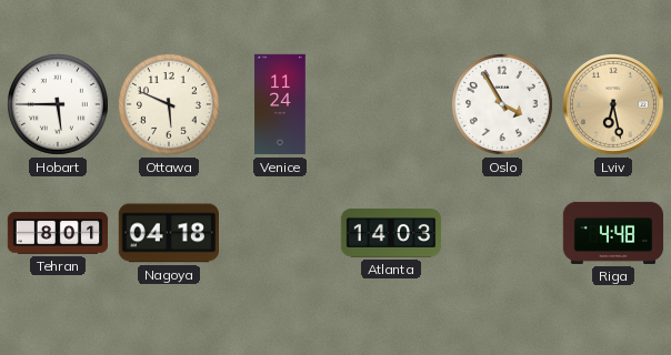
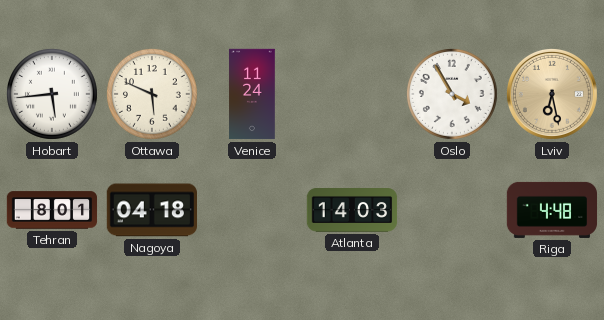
Hobart: 5:45 -> 5:44
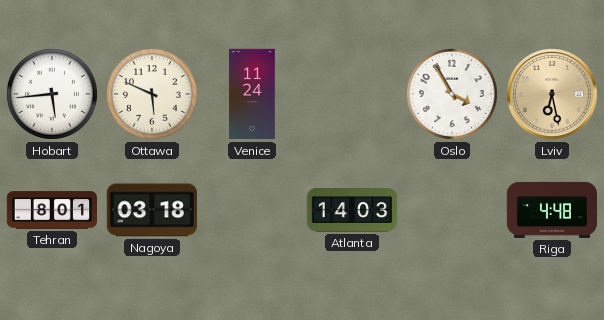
Nagoya: 04:18 -> 03:18
